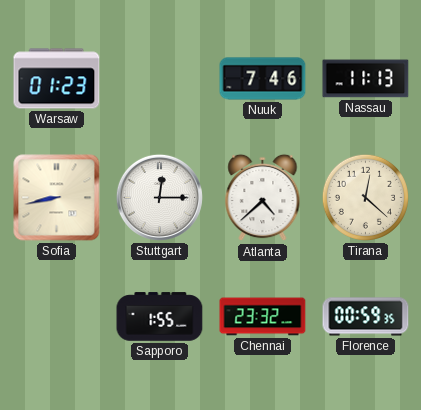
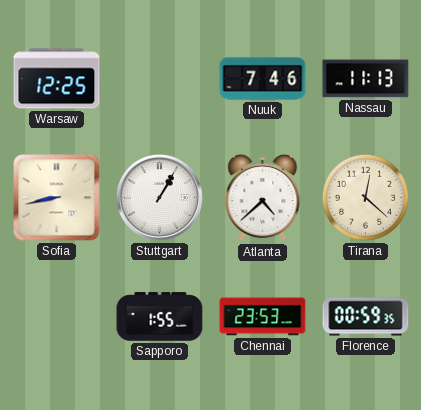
Warsaw: 01:23 -> 12:25
Stuttgart: 12:15 -> 1:05
Chennai: 23:32 -> 23:53
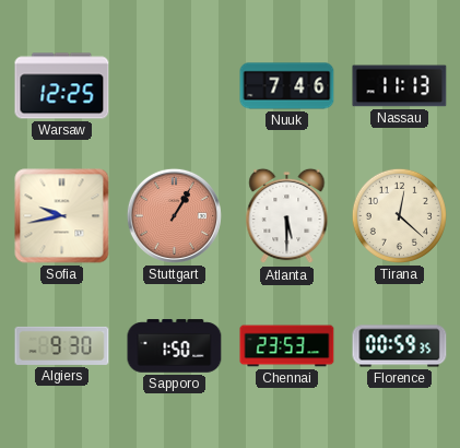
Sofia: 8:43 -> 9:43
Stuttgart dial: white -> salmon
Atlanta: 4:38 -> 5:30
Algiers: none -> 9:30
Sapporo: 1:55 -> 1:50
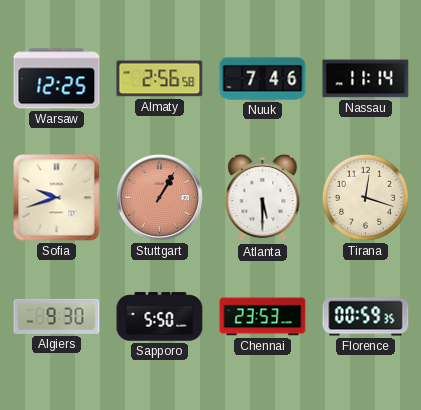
Almaty: none -> 2:56
Nassau: 11:13 -> 11:14
Sofia: 9:43 -> 9:42
Tirana: 12:22 -> 12:18
Sapporo: 1:50 -> 5:50
